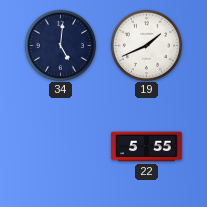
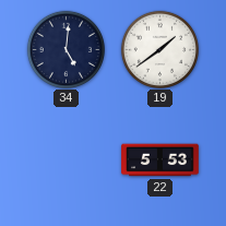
19: 1:41 -> 1:39
22: 5:55 -> 5:53
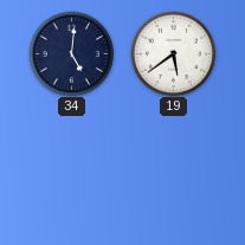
19: 1:39 -> 5:39
22: 5:53 -> none
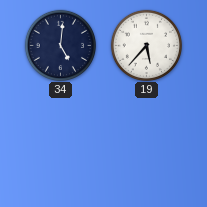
19: 5:39 -> 5:37
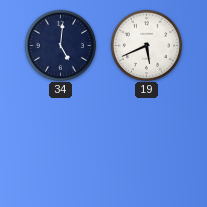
19: 5:37 -> 5:41
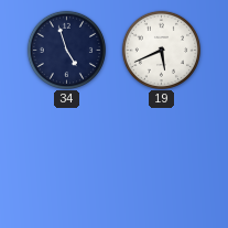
34: 5:01 -> 4:57
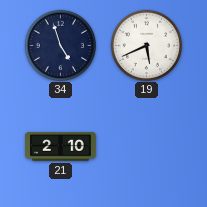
21: none -> 2:10
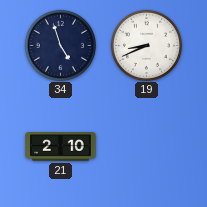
19: 5:41 -> 8:41
